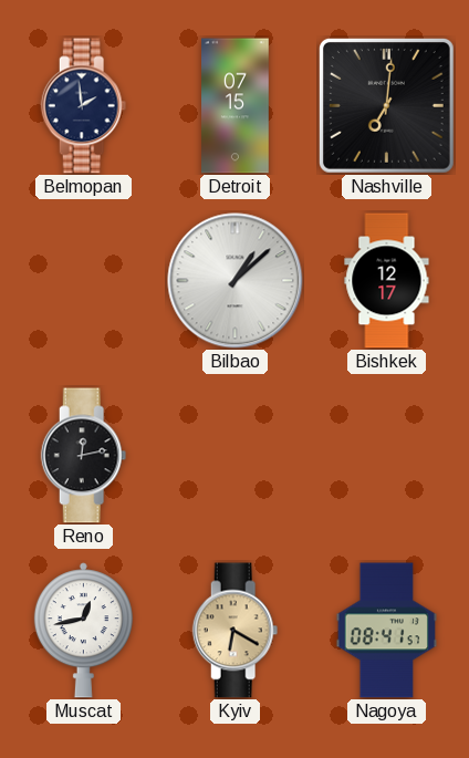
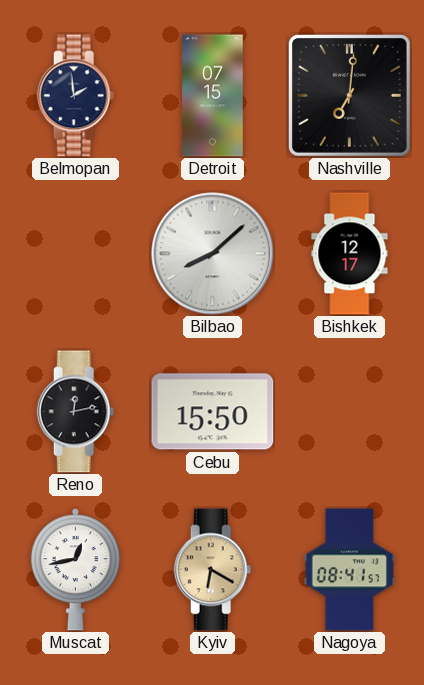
Bilbao: 1:08 -> 8:08
Cebu: none -> 15:50
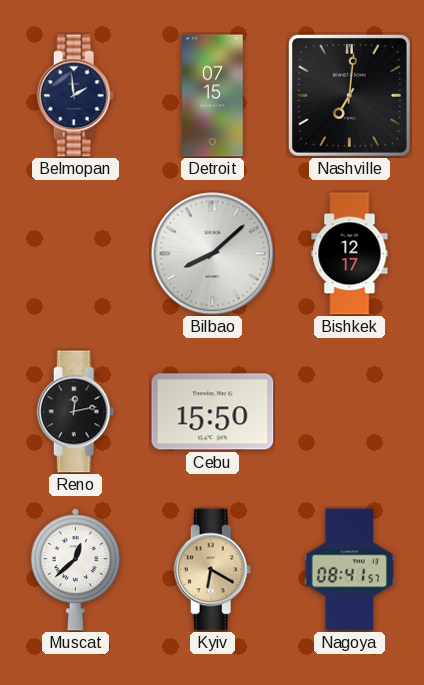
Muscat: 12:43 -> 12:38
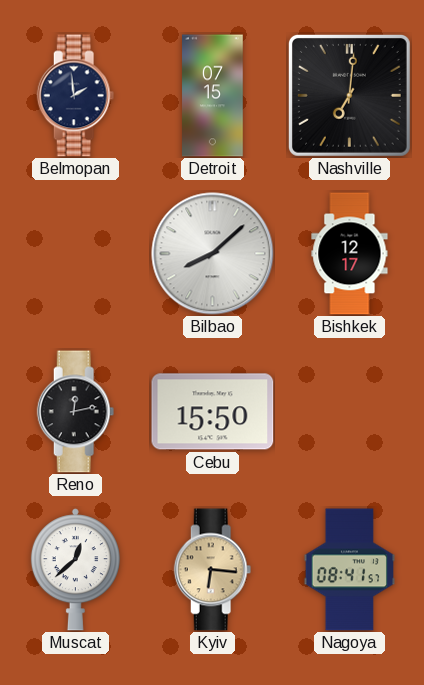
Kyiv: 6:20 -> 6:16
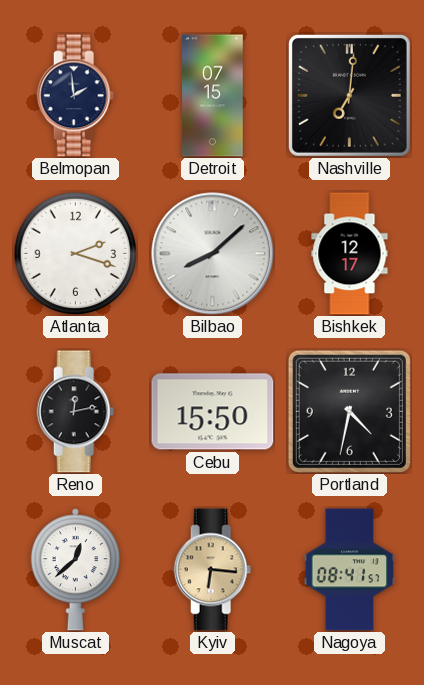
Atlanta: none -> 2:18
Portland: none -> 4:32
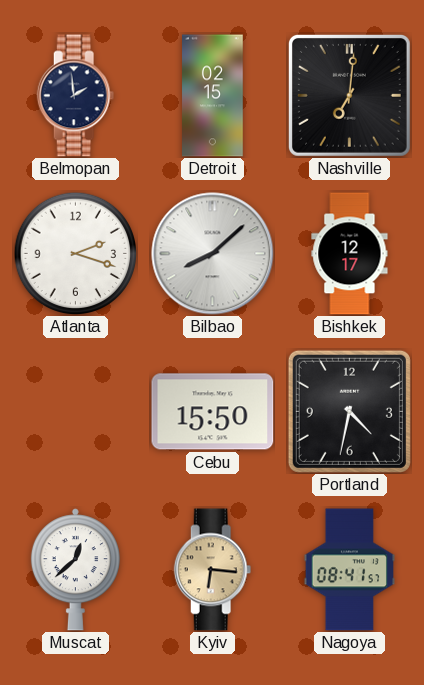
Detroit: 07:15 -> 02:15
Reno: 12:13 -> none
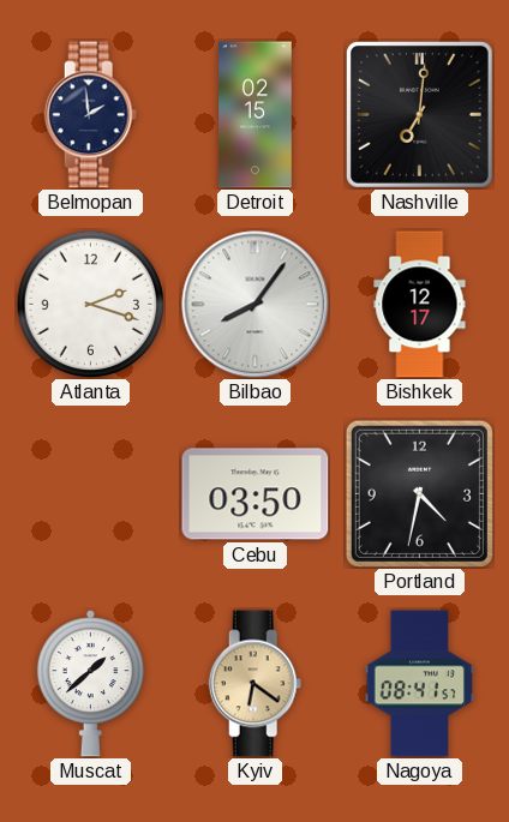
Bilbao: 8:08 -> 8:06
Cebu: 15:50 -> 03:50
Muscat: 12:38 -> 1:38
Kyiv: 6:16 -> 6:21
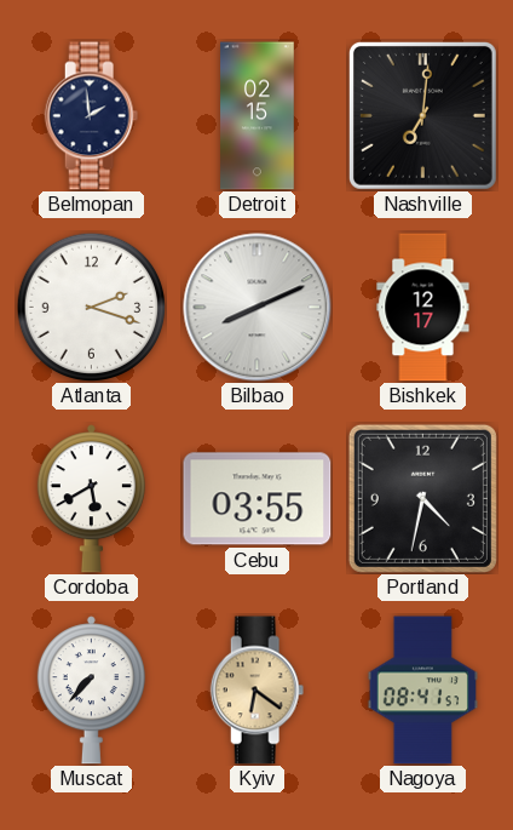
Bilbao: 8:06 -> 8:11
Cordoba: none -> 5:40
Cebu: 03:50 -> 03:55
Muscat: 1:38 -> 7:37
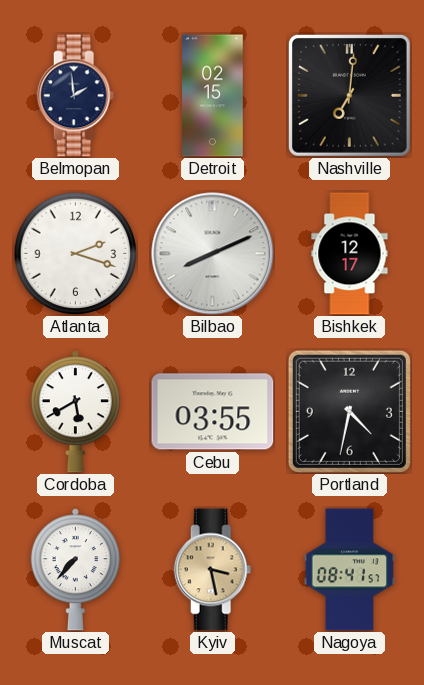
Kyiv: 6:21 -> 3:28
